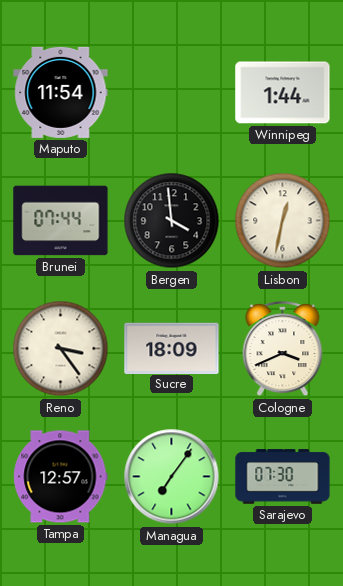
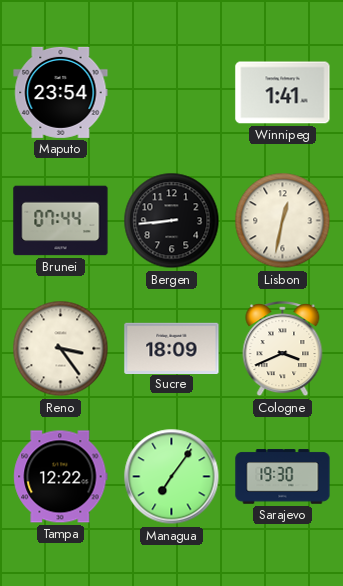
Maputo: 11:54 -> 23:54
Winnipeg: 1:44 -> 1:41
Bergen: 3:59 -> 8:44
Tampa: 12:57 -> 12:22
Sarajevo: 07:30 -> 19:30
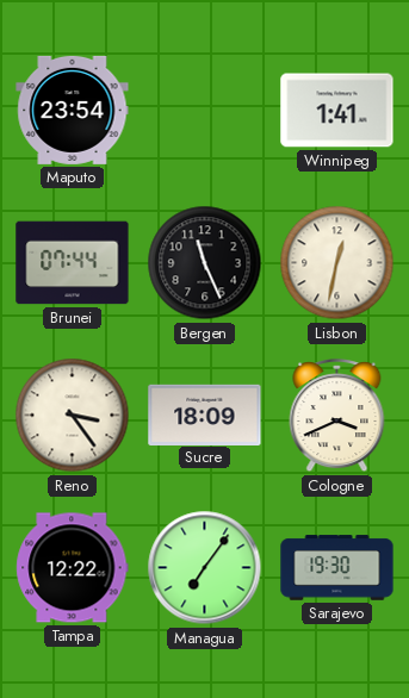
Bergen: 8:44 -> 11:26
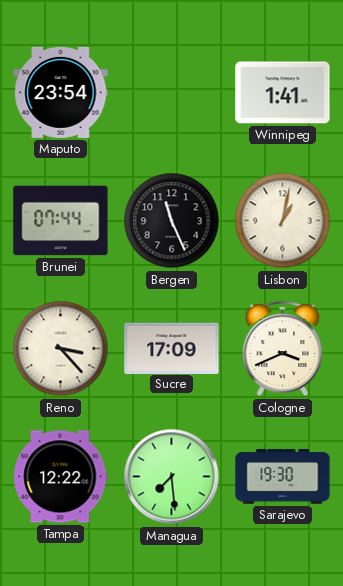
Lisbon: 12:32 -> 1:02
Reno: 3:24 -> 3:23
Sucre: 18:09 -> 17:09
Managua: 7:06 -> 7:29
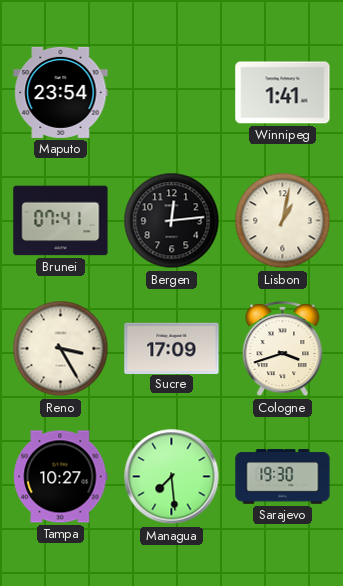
Brunei: 07:44 -> 07:41
Bergen: 11:26 -> 12:14
Reno: 3:23 -> 3:25
Cologne: 3:41 -> 3:42
Tampa: 12:22 -> 10:27
